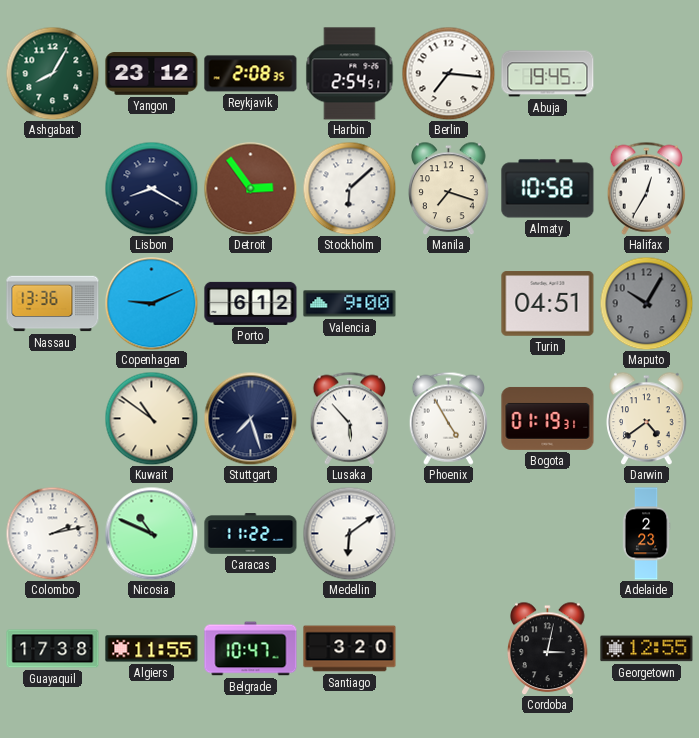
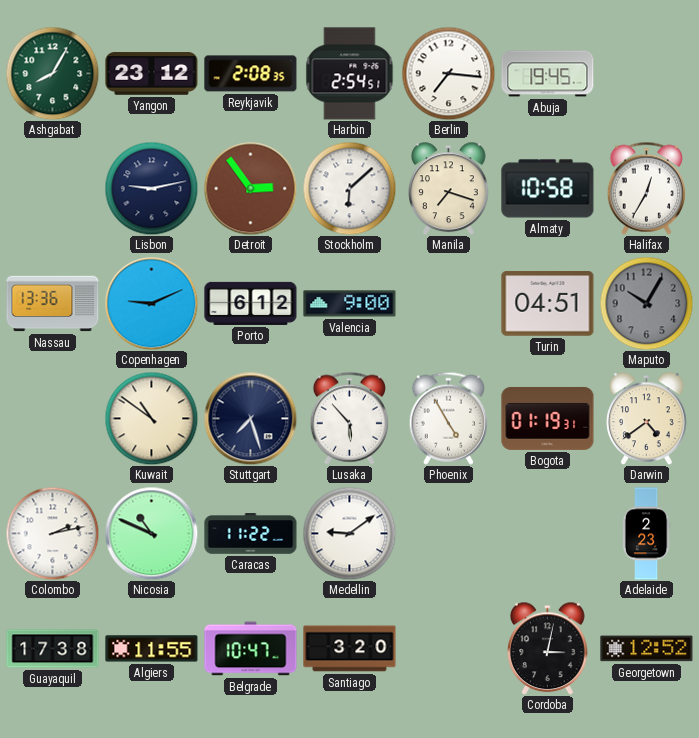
Lisbon: 8:20 -> 9:13
Medellin: 6:09 -> 9:09
Georgetown: 12:55 -> 12:52
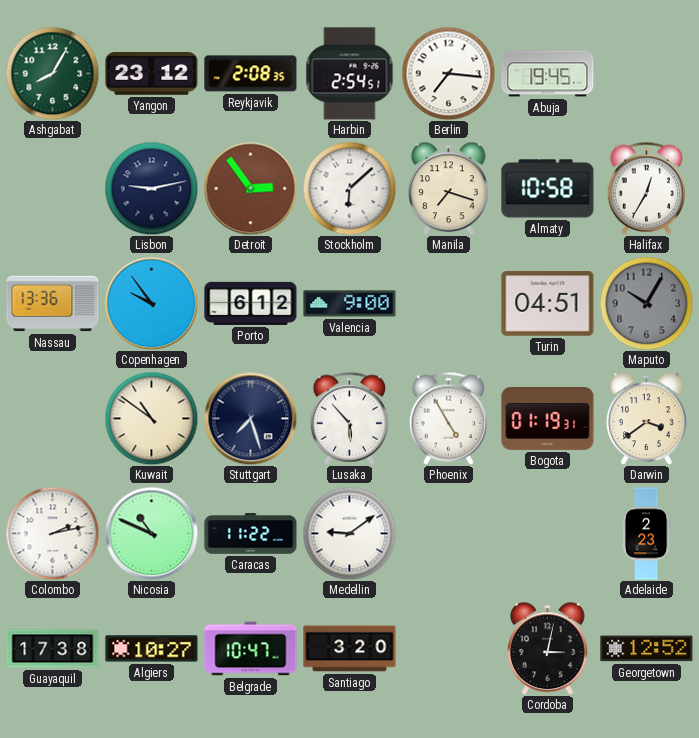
Copenhagen: 9:11 -> 9:54
Darwin: 4:39 -> 3:39
Algiers: 11:55 -> 10:27
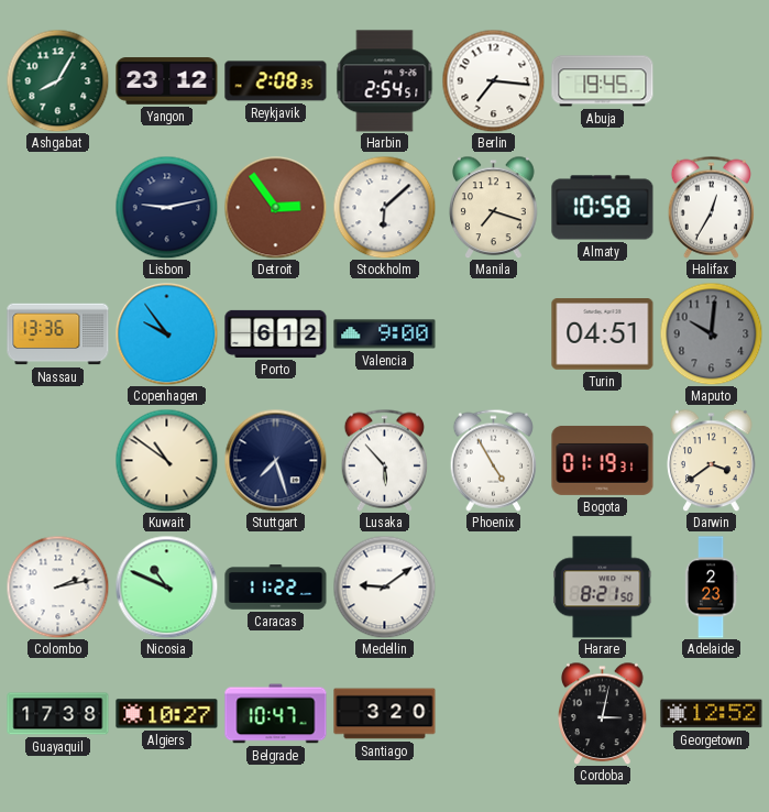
Maputo: 10:05 -> 10:01
Harare: none -> 8:21
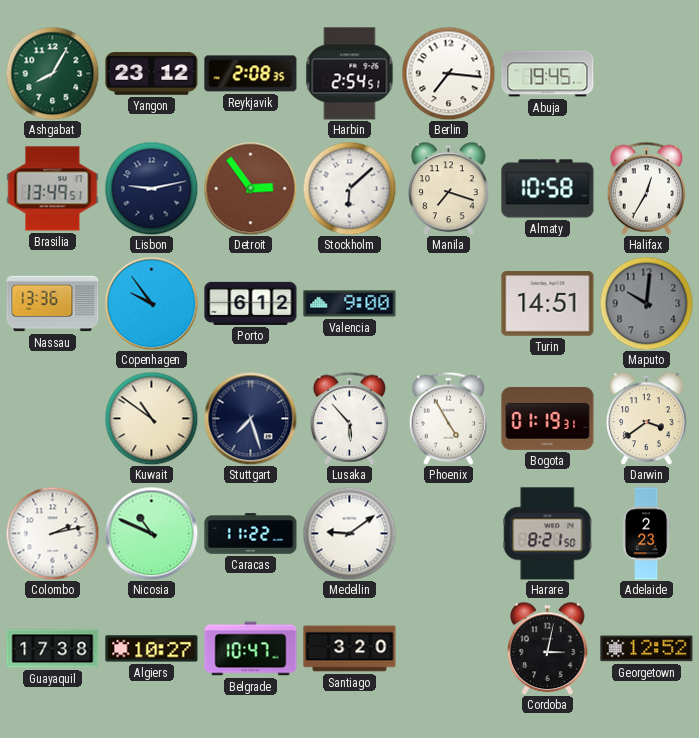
Brasilia: none -> 13:49
Turin: 04:51 -> 14:51
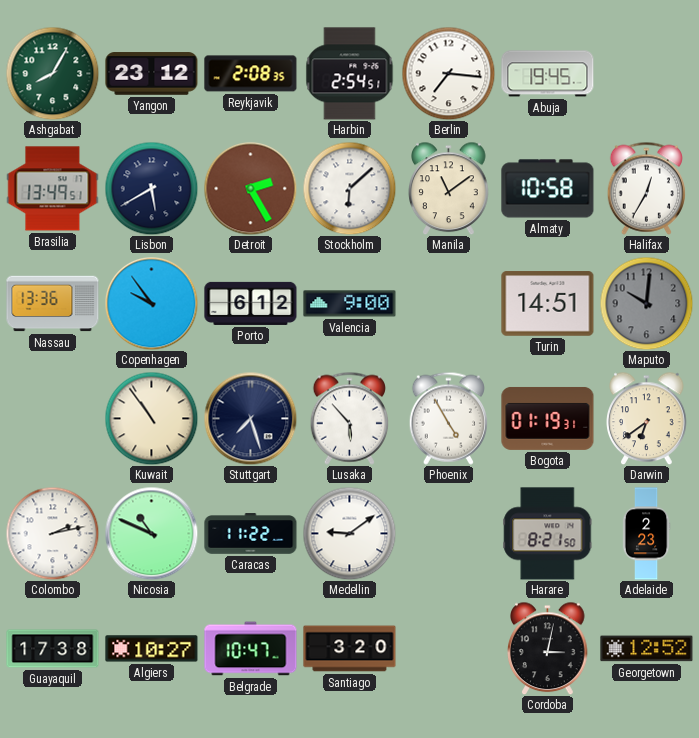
Lisbon: 9:13 -> 5:40
Detroit: 2:54 -> 2:25
Manila: 7:18 -> 11:09
Kuwait: 10:51 -> 10:54
Darwin: 3:39 -> 6:39
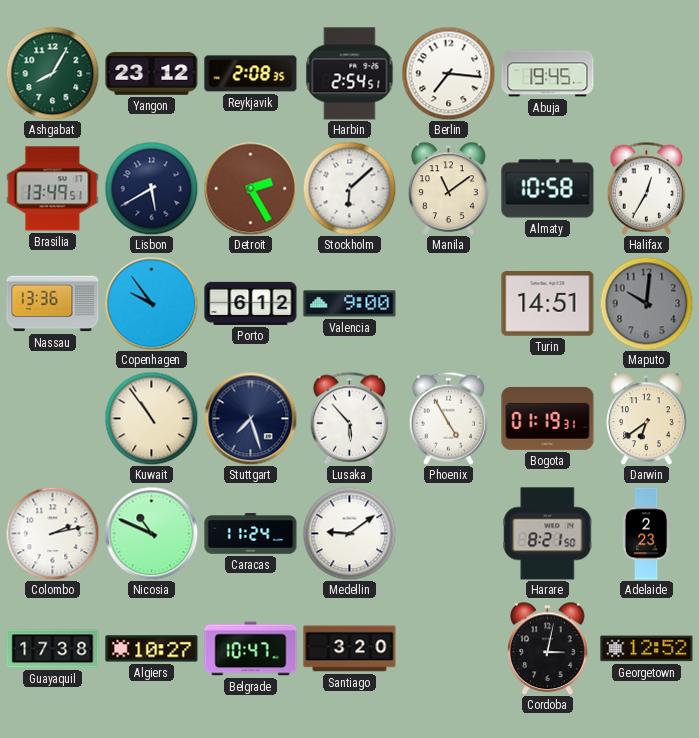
Caracas: 11:22 -> 11:24
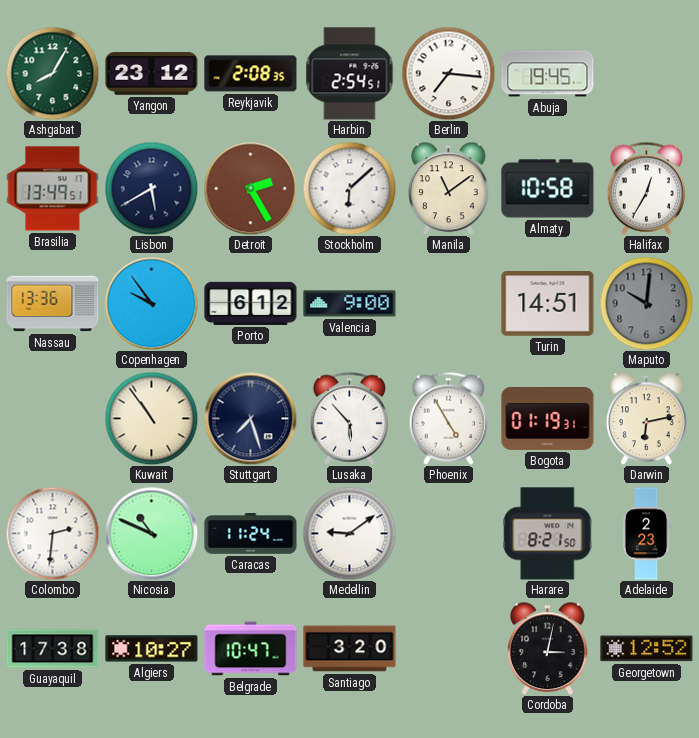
Darwin: 6:39 -> 6:13
Colombo: 2:13 -> 2:31
